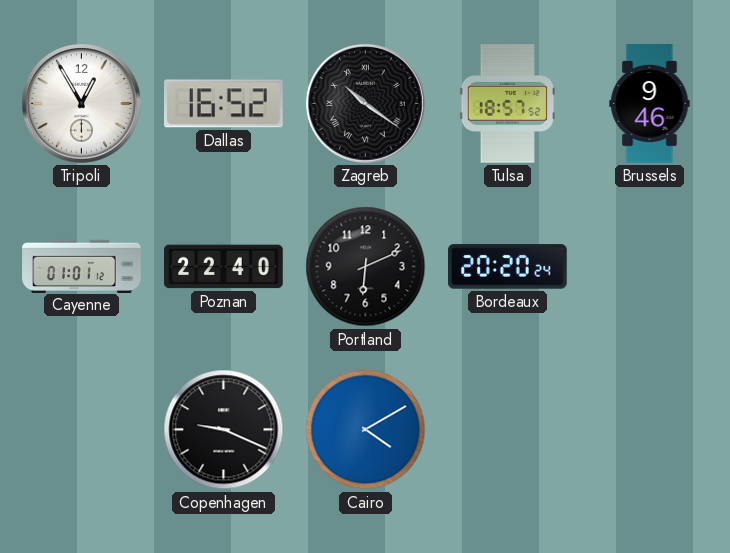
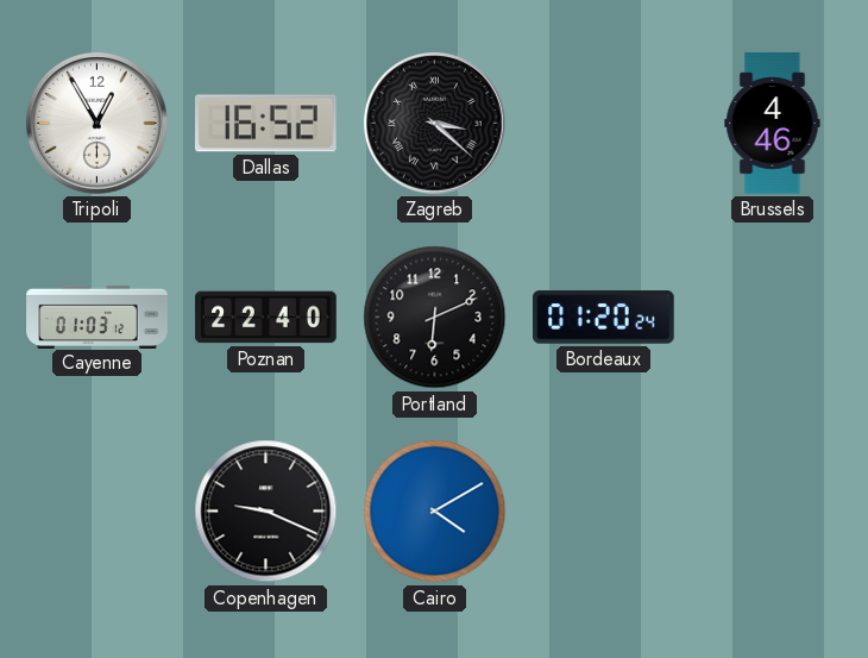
Zagreb: 10:21 -> 3:22
Tulsa: 18:57 -> none
Brussels: 9:46 -> 4:46
Cayenne: 01:01 -> 01:03
Bordeaux: 20:20 -> 01:20
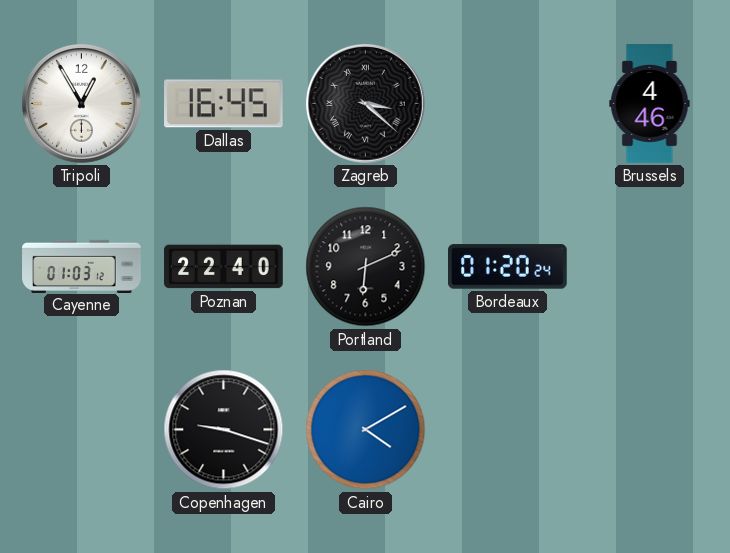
Dallas: 16:52 -> 16:45
Copenhagen: 9:19 -> 9:18
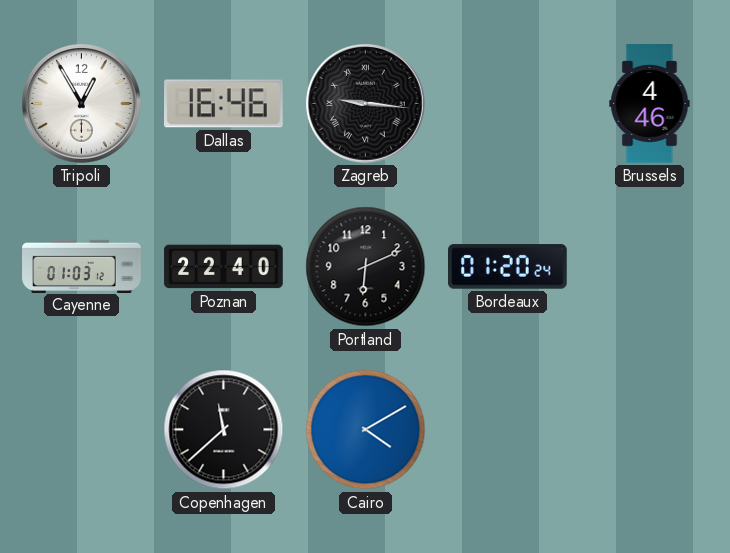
Dallas: 16:45 -> 16:46
Zagreb: 3:22 -> 9:16
Copenhagen: 9:18 -> 11:38
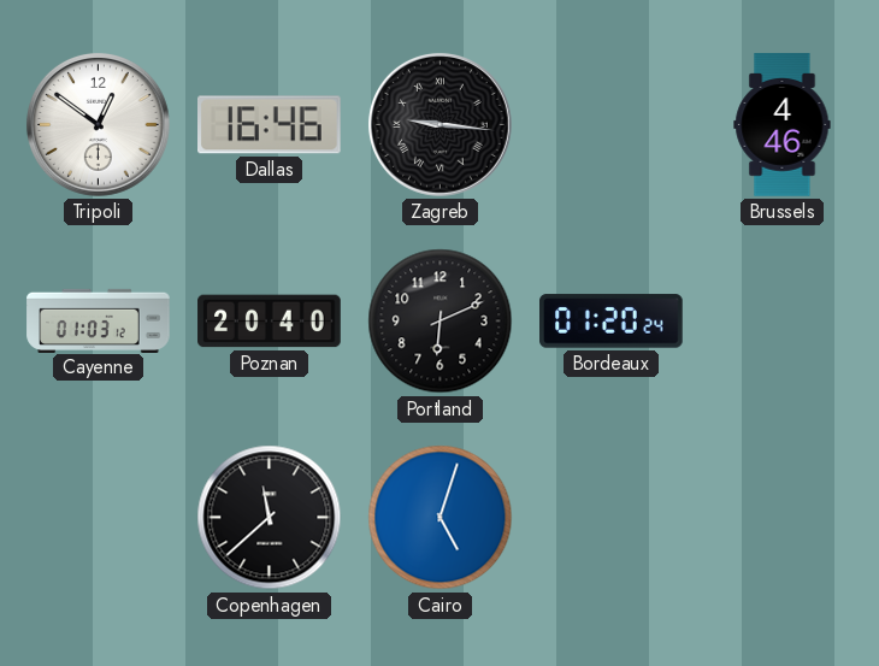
Tripoli: 12:55 -> 12:51
Poznan: 22:40 -> 20:40
Cairo: 4:10 -> 5:03
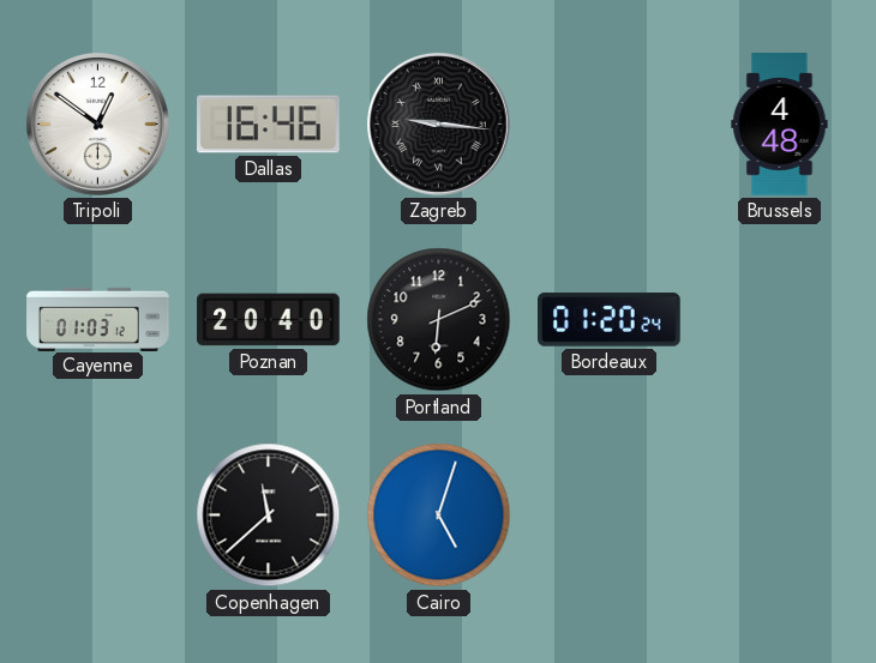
Brussels: 4:46 -> 4:48
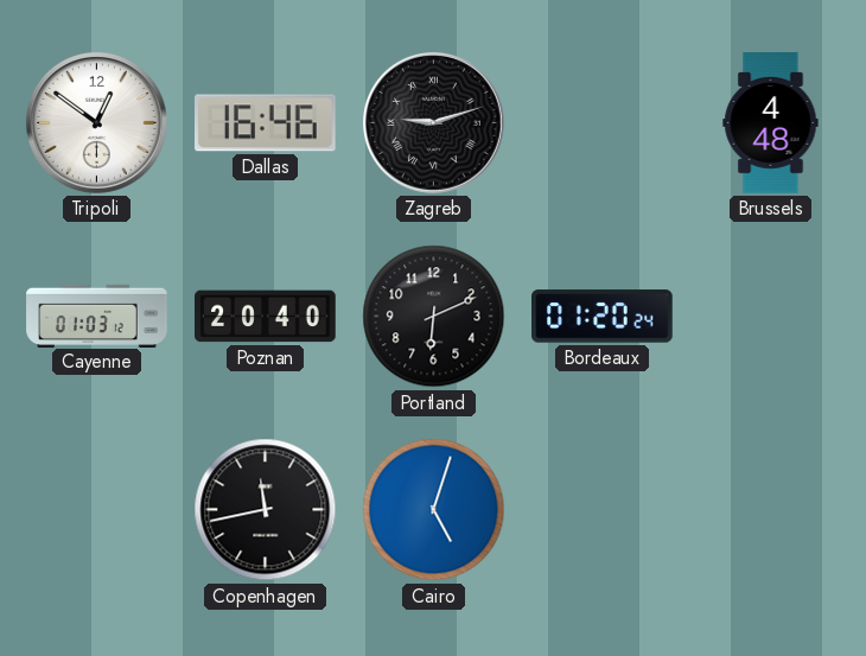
Zagreb: 9:16 -> 9:12
Copenhagen: 11:38 -> 11:43
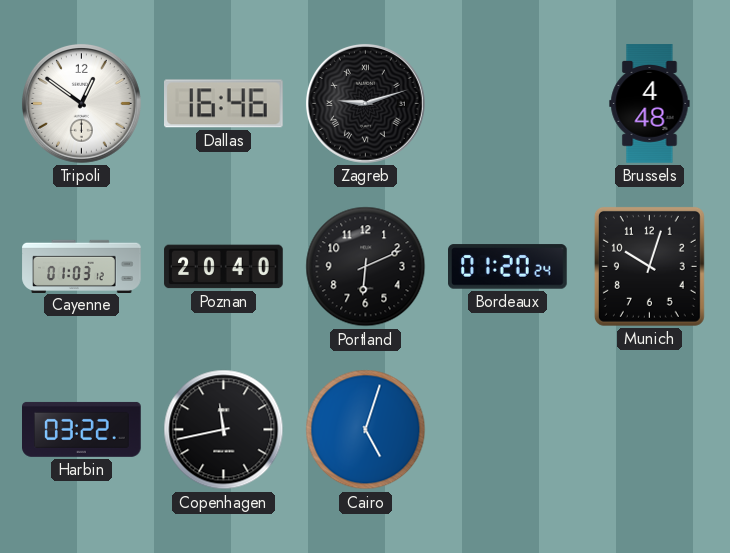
Munich: none -> 10:03
Harbin: none -> 03:22
